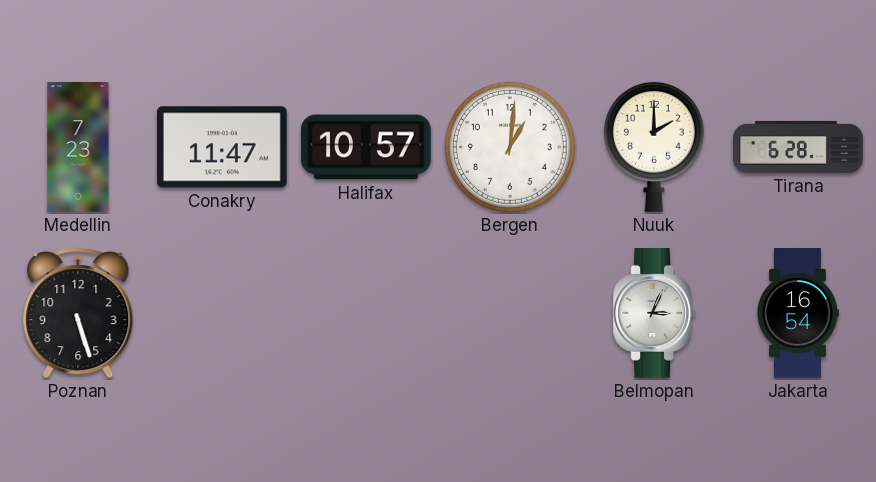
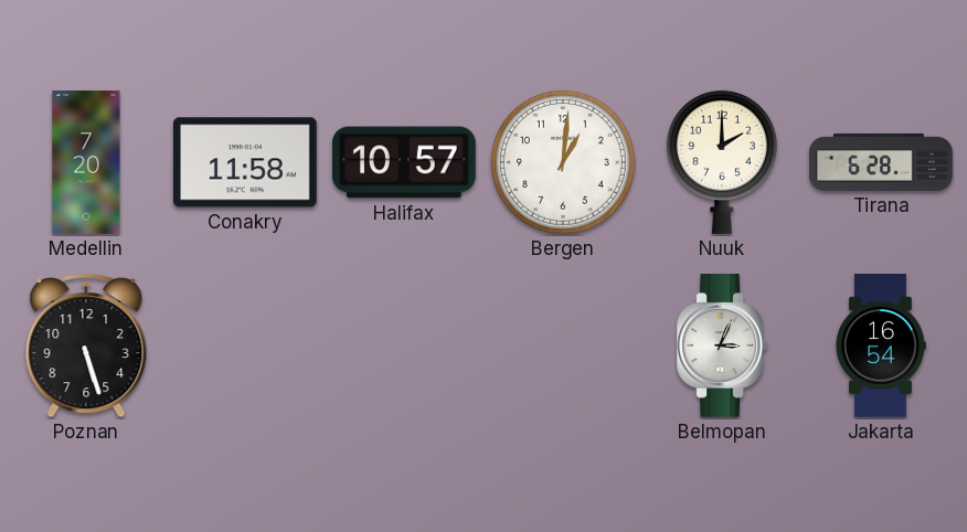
Medellin: 7:23 -> 7:20
Conakry: 11:47 -> 11:58
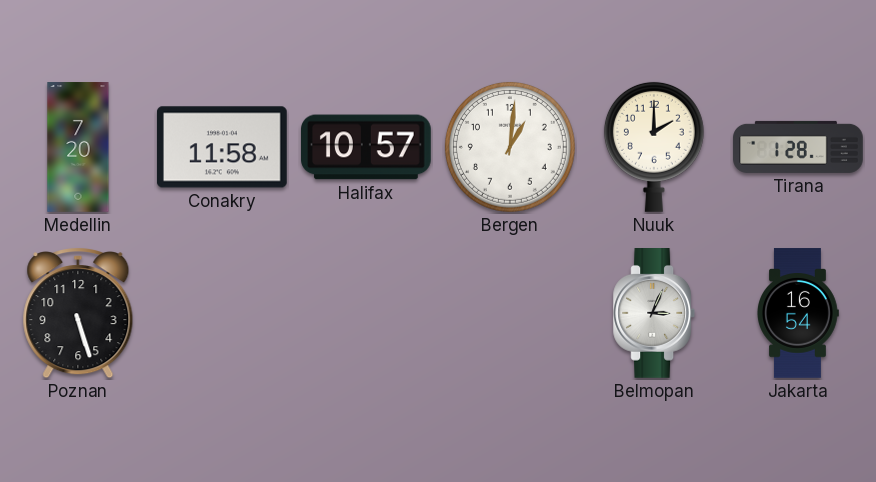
Tirana: 6:28 -> 1:28
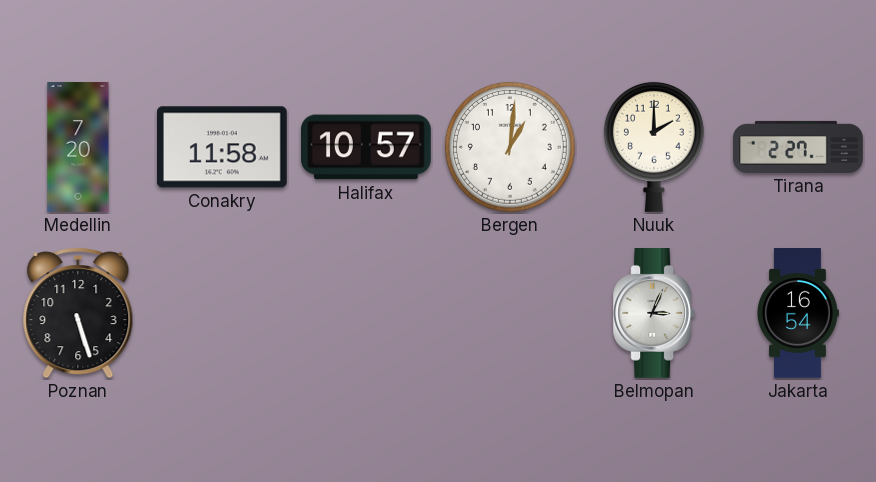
Tirana: 1:28 -> 2:27
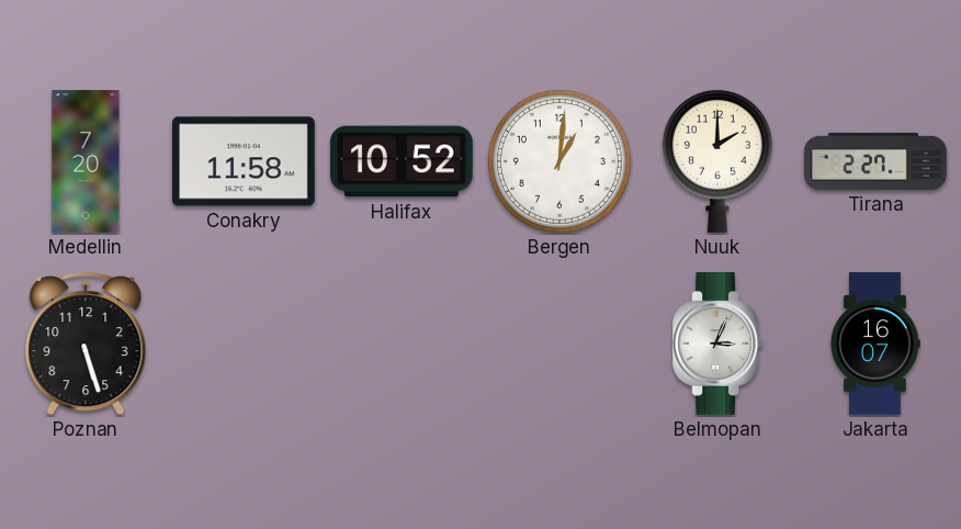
Halifax: 10:57 -> 10:52
Jakarta: 16:54 -> 16:07
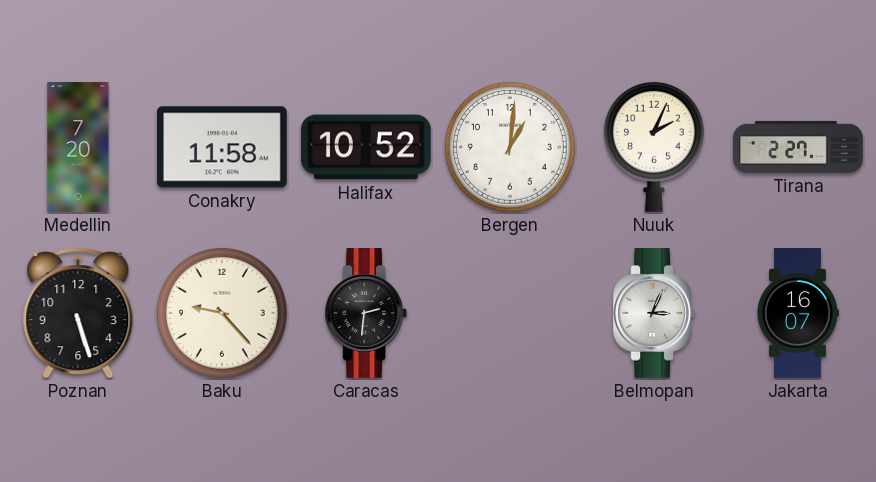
Nuuk: 2:00 -> 2:04
Baku: none -> 9:23
Caracas: none -> 2:31
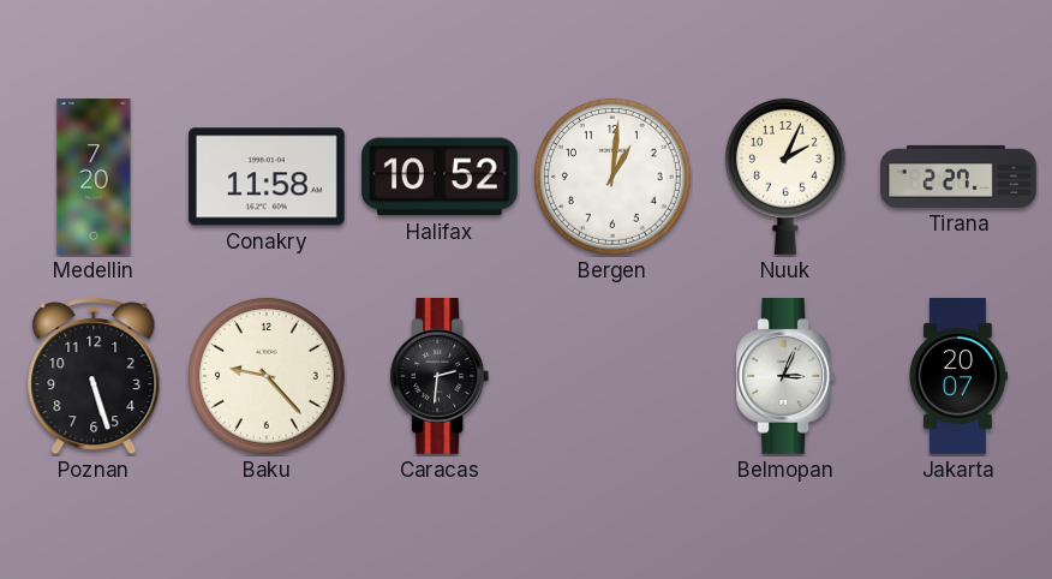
Jakarta: 16:07 -> 20:07
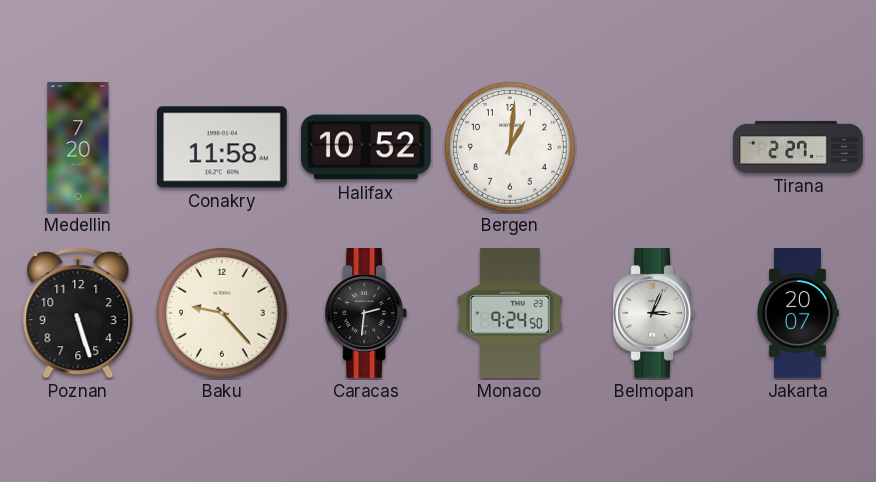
Nuuk: 2:04 -> none
Monaco: none -> 9:24
